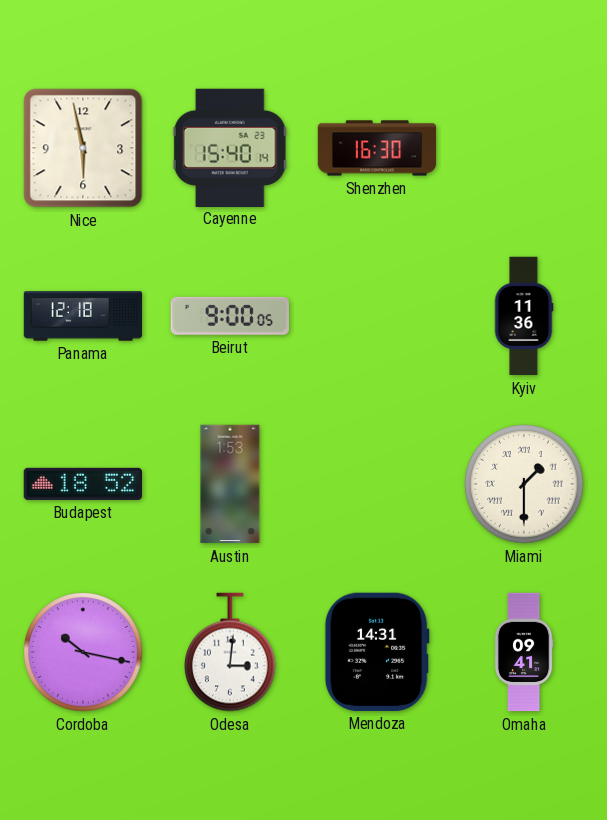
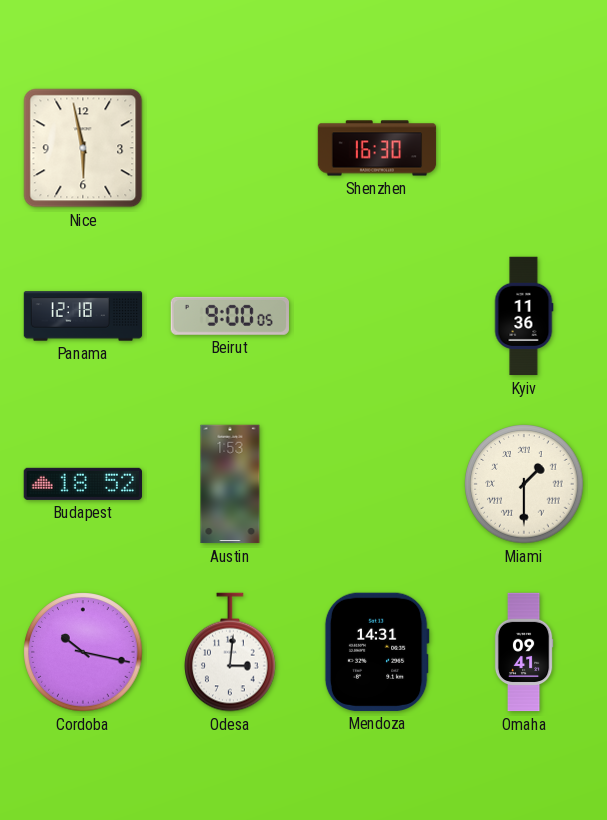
Cayenne: 15:40 -> none
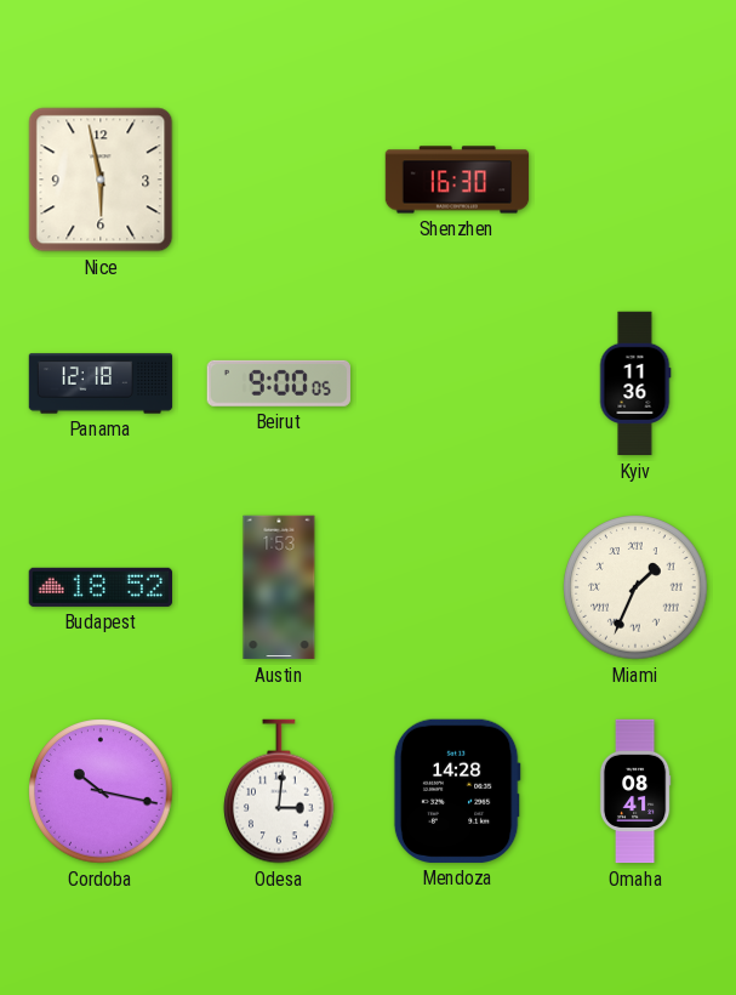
Miami: 1:30 -> 1:34
Mendoza: 14:31 -> 14:28
Omaha: 09:41 -> 08:41
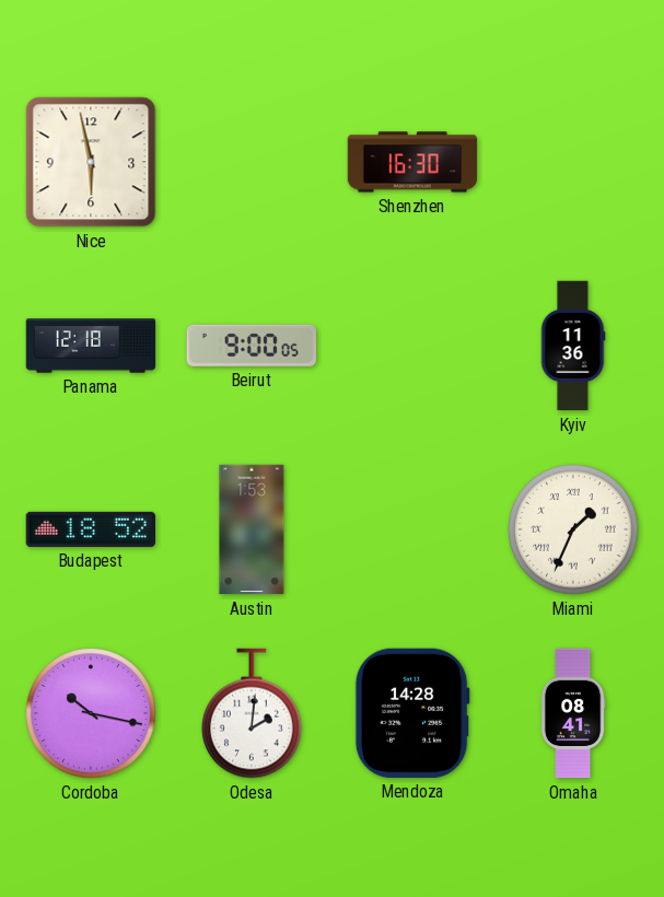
Odesa: 3:01 -> 2:01
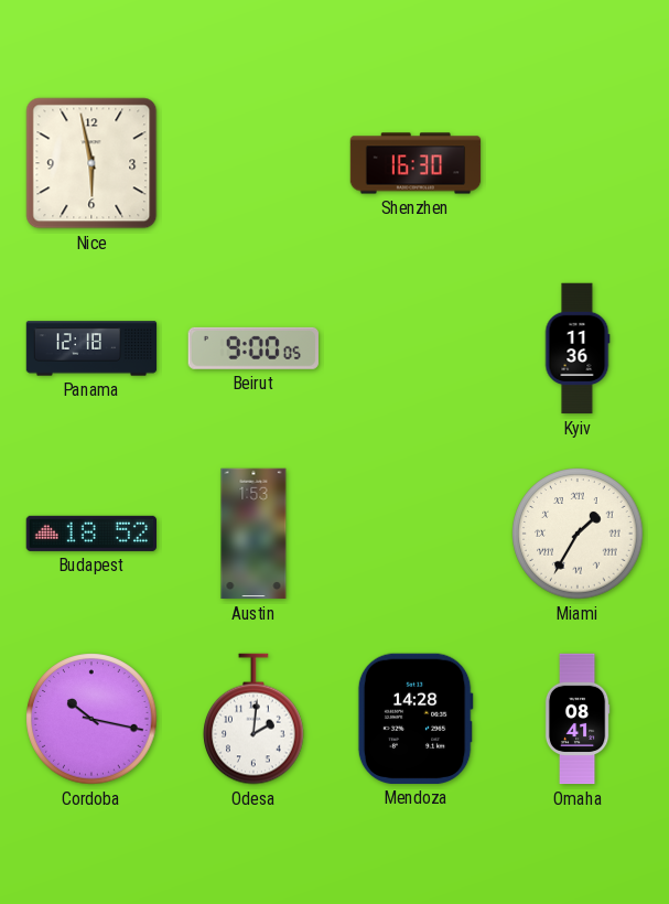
Miami: 1:34 -> 1:35
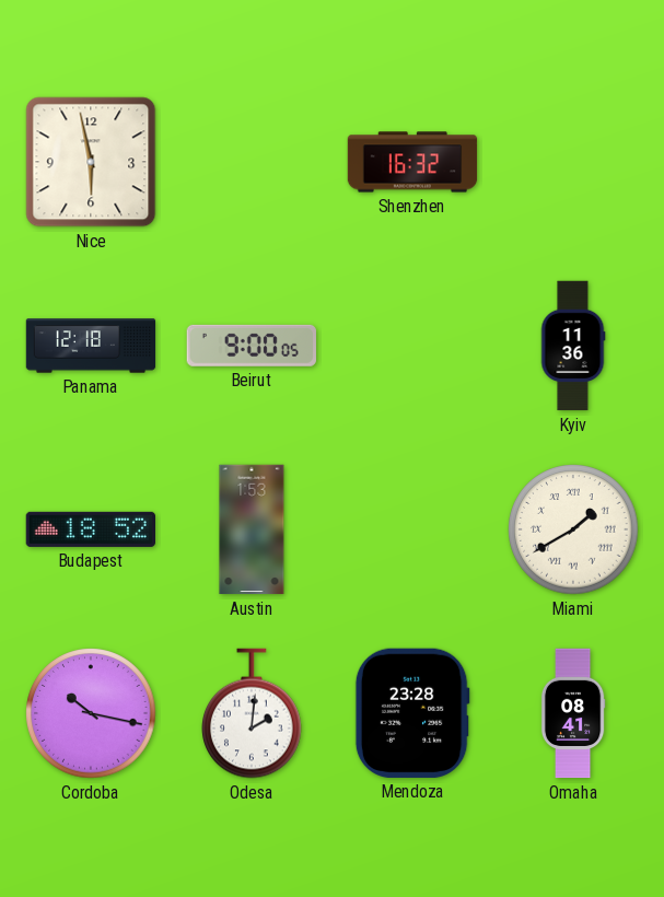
Shenzhen: 16:30 -> 16:32
Miami: 1:35 -> 1:40
Mendoza: 14:28 -> 23:28
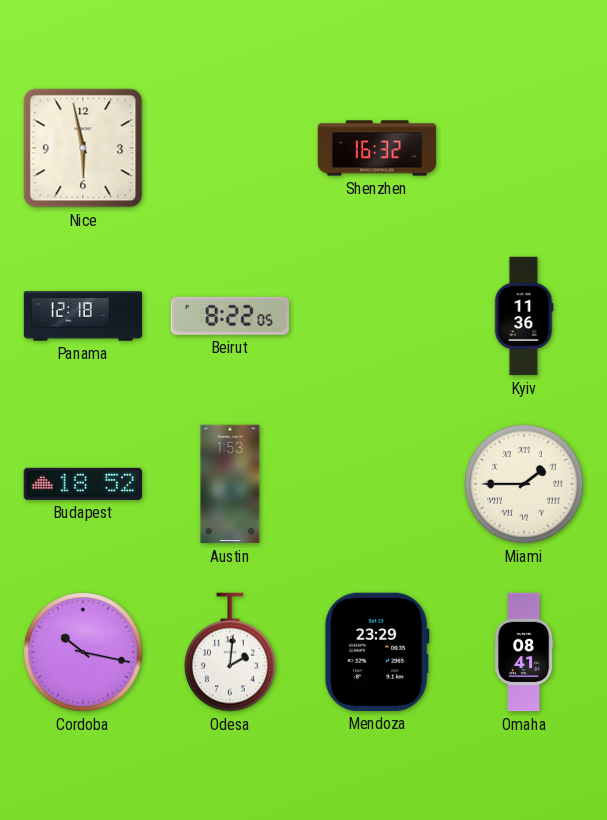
Beirut: 9:00 -> 8:22
Miami: 1:40 -> 1:45
Mendoza: 23:28 -> 23:29
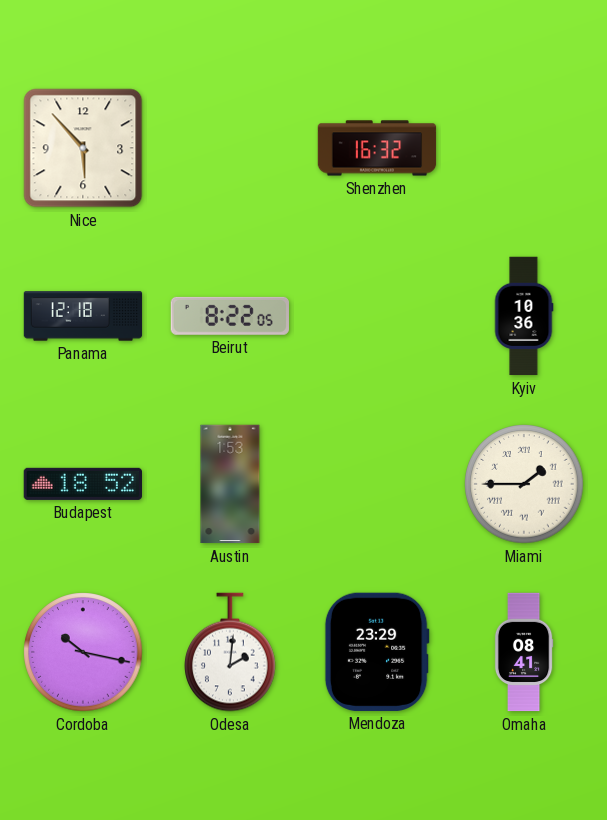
Nice: 5:58 -> 5:53
Kyiv: 11:36 -> 10:36
